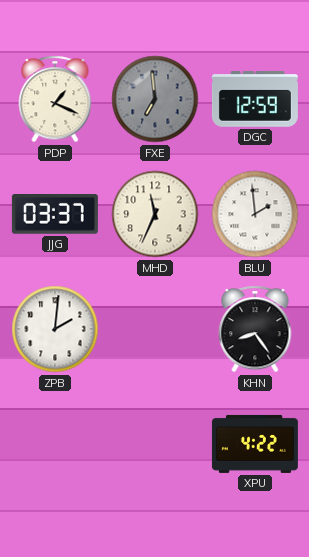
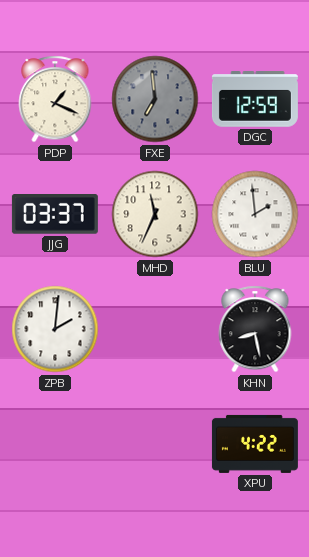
KHN: 8:24 -> 8:28
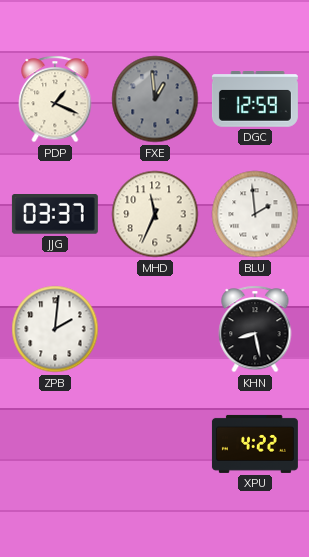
FXE: 6:59 -> 12:59
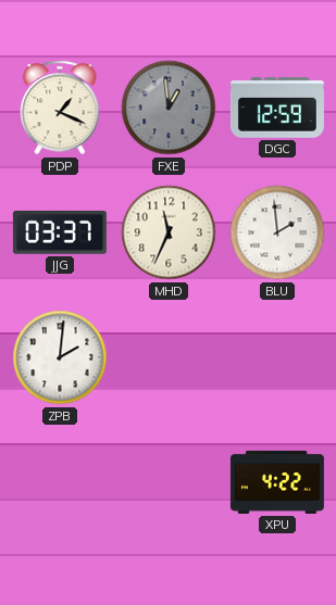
KHN: 8:28 -> none
